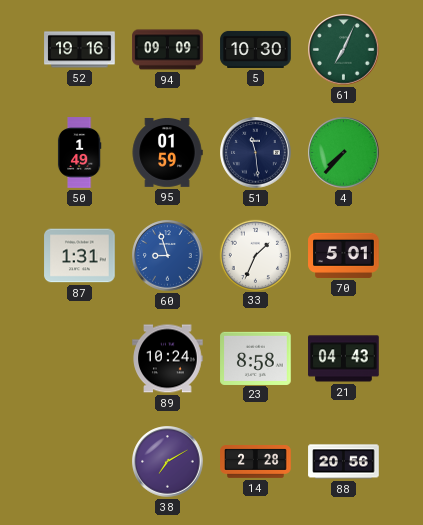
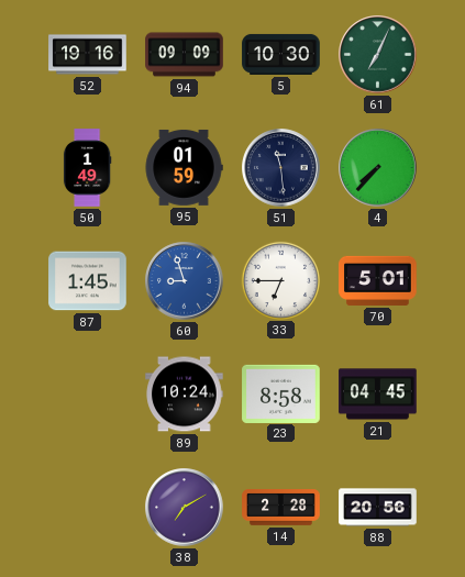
87: 1:31 -> 1:45
33: 1:34 -> 6:45
21: 04:43 -> 04:45
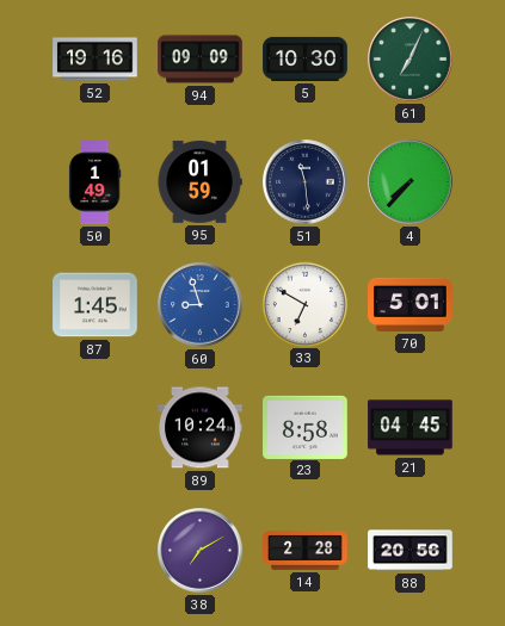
33: 6:45 -> 6:50
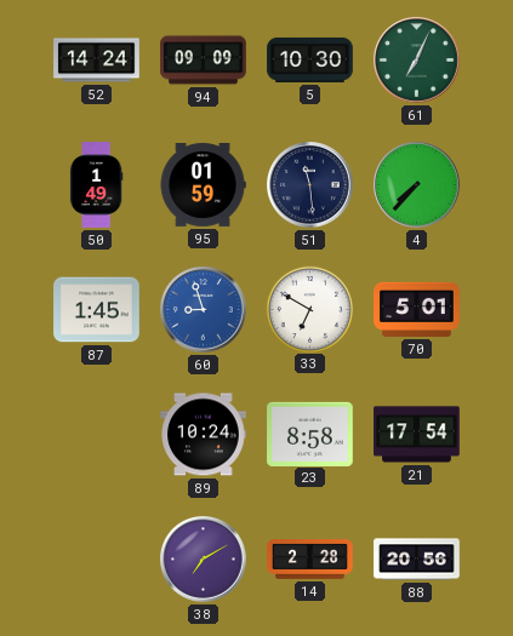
52: 19:16 -> 14:24
21: 04:45 -> 17:54
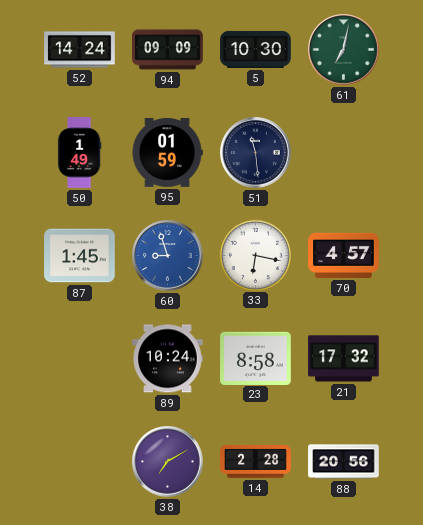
61: 7:04 -> 7:02
4: 7:37 -> none
33: 6:50 -> 6:17
70: 5:01 -> 4:57
21: 17:54 -> 17:32
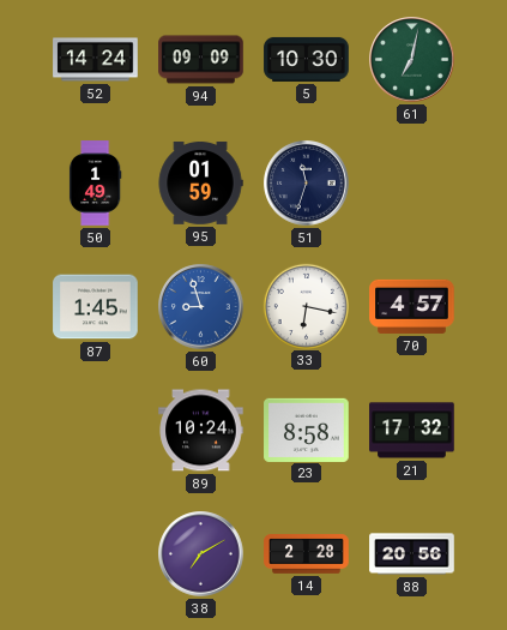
51: 11:29 -> 11:33
